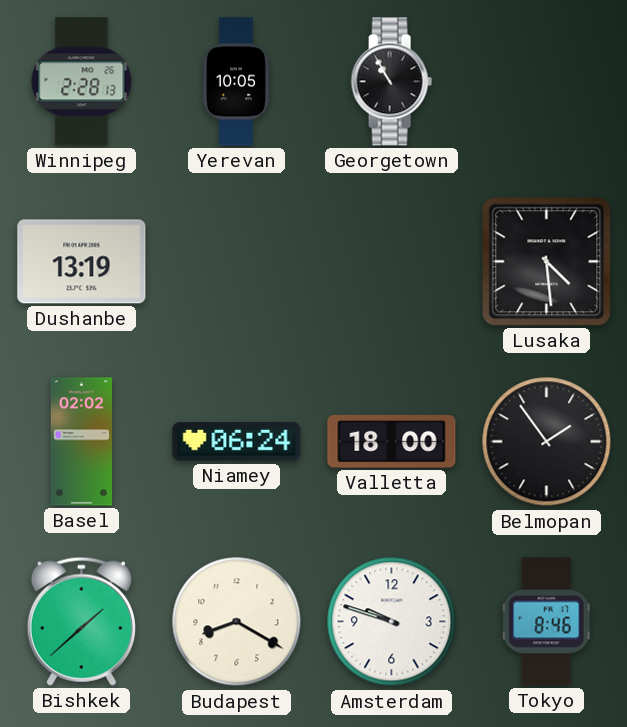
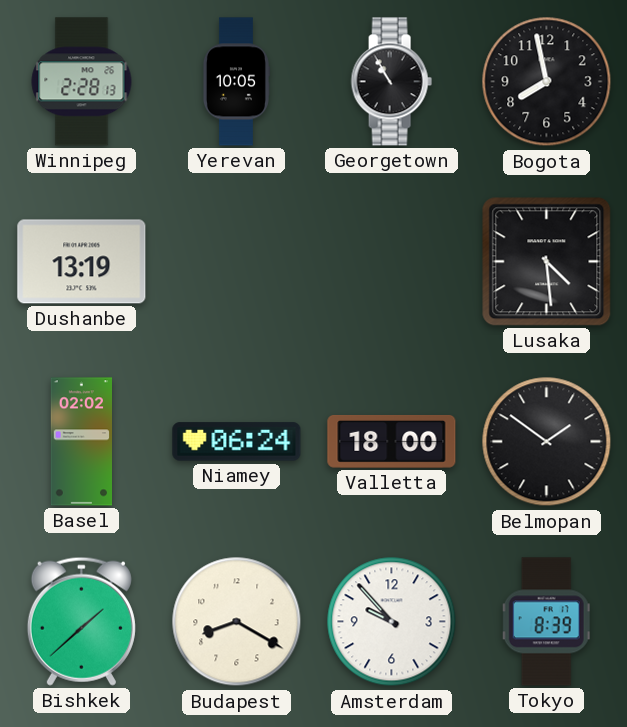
Bogota: none -> 7:58
Belmopan: 1:54 -> 1:51
Amsterdam: 9:48 -> 9:53
Tokyo: 8:46 -> 8:39
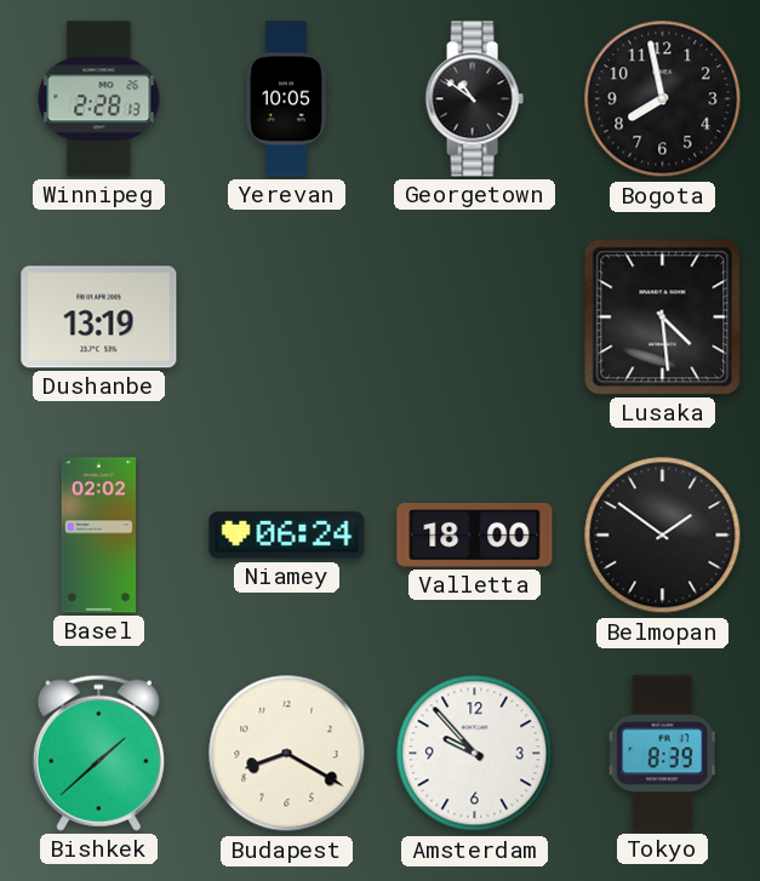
Georgetown: 10:55 -> 10:51
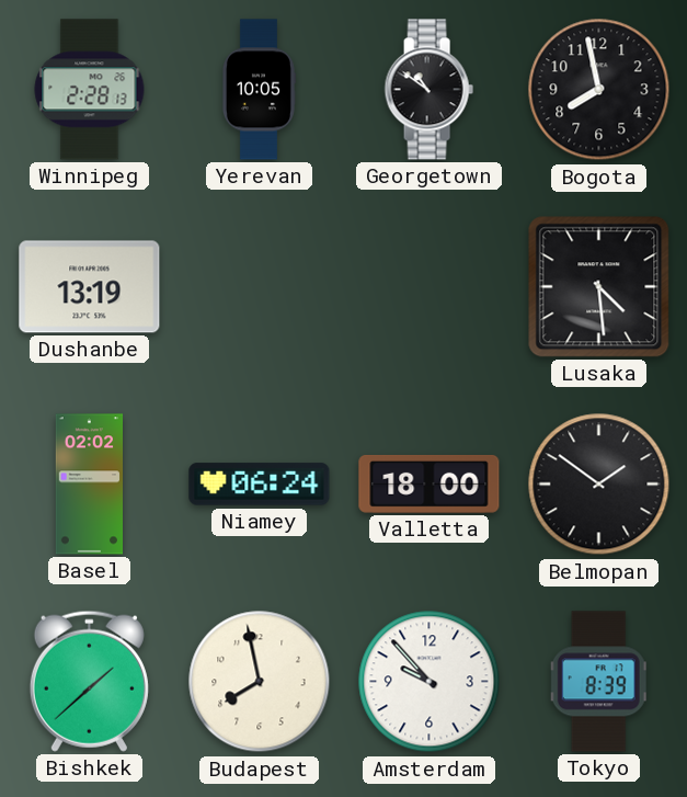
Budapest: 8:20 -> 7:58
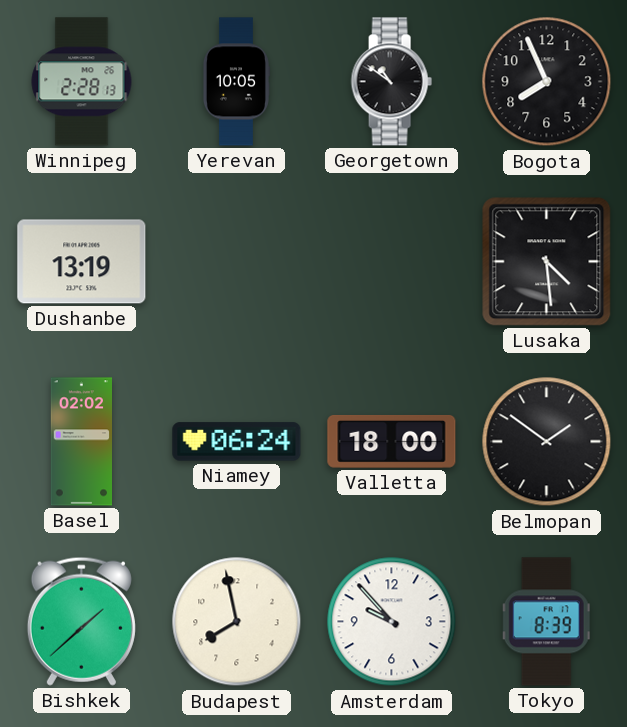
Bogota: 7:58 -> 7:56
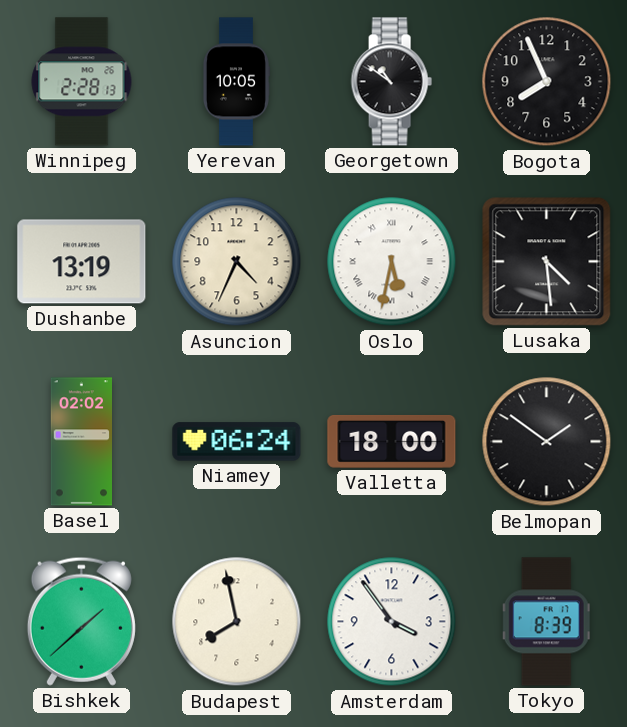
Asuncion: none -> 4:34
Oslo: none -> 5:32
Amsterdam: 9:53 -> 3:54
